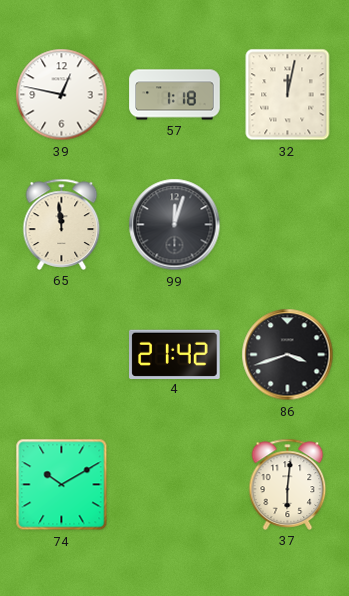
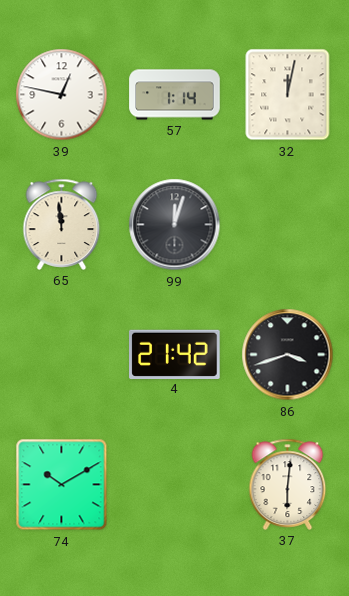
57: 1:18 -> 1:14
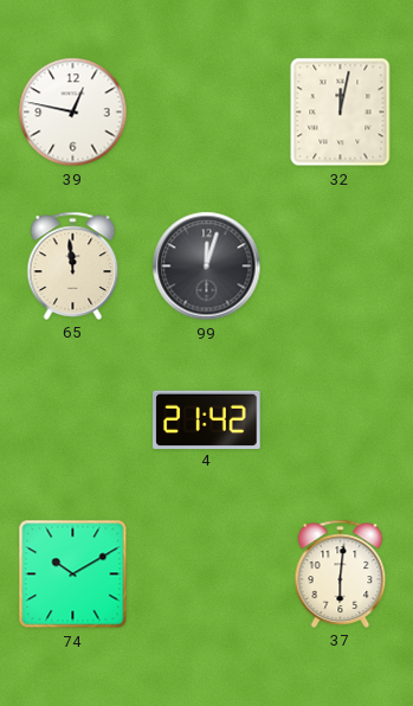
57: 1:14 -> none
86: 3:42 -> none
